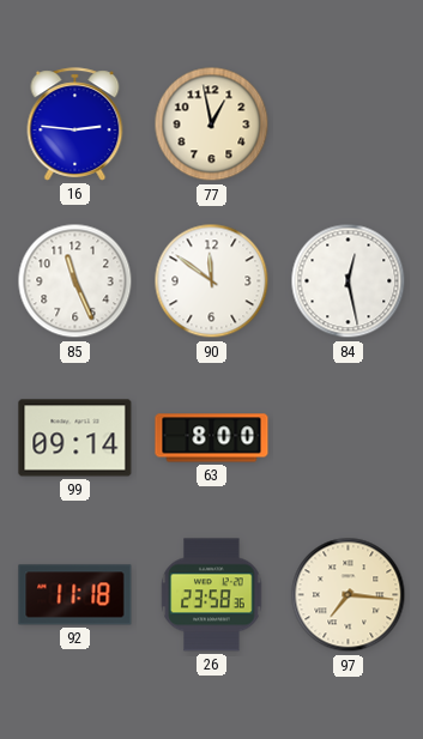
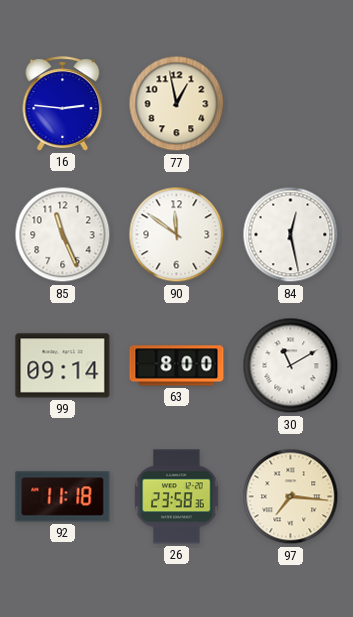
30: none -> 11:10
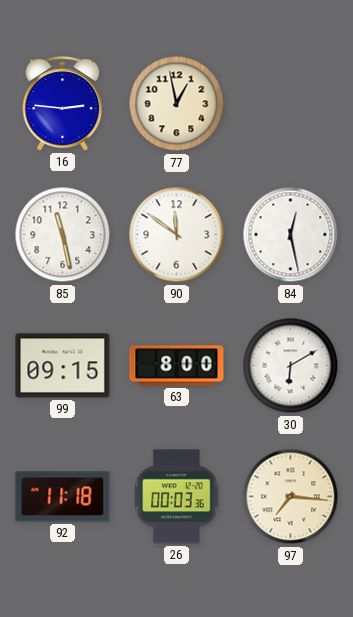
85: 11:26 -> 11:28
99: 09:14 -> 09:15
30: 11:10 -> 6:10
26: 23:58 -> 00:03
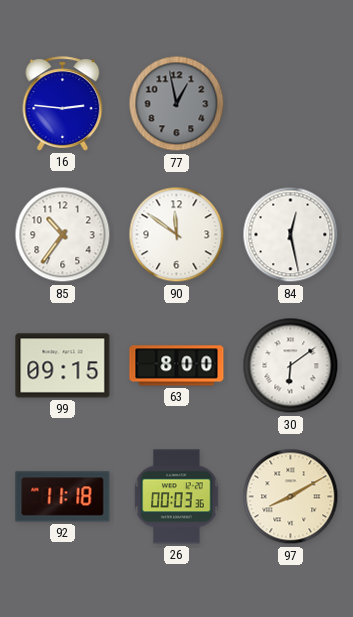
77 dial: cream -> grey
85: 11:28 -> 10:36
30: 6:10 -> 6:09
97: 7:16 -> 8:10
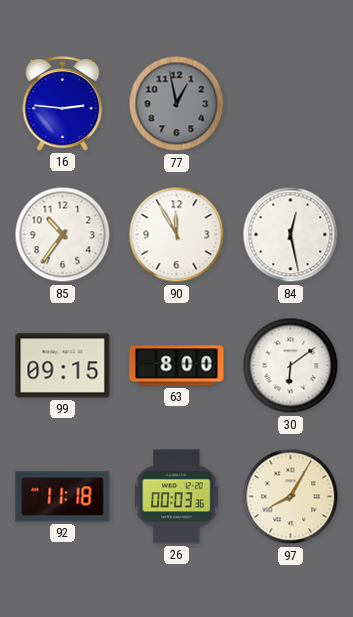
90: 11:51 -> 11:55
97: 8:10 -> 8:05
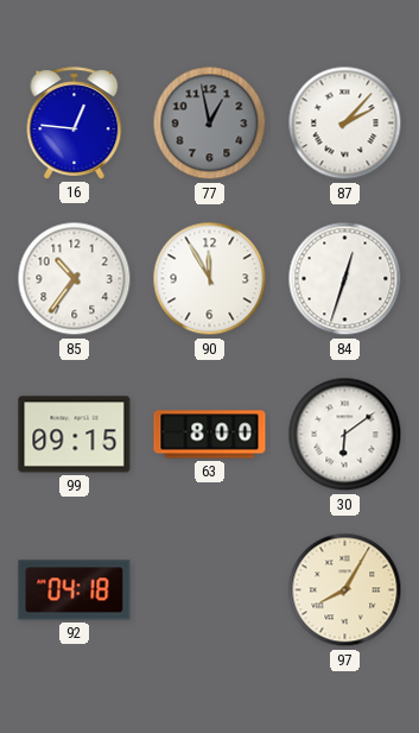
16: 2:46 -> 12:46
87: none -> 2:07
84: 12:28 -> 12:33
92: 11:18 -> 04:18
26: 00:03 -> none
